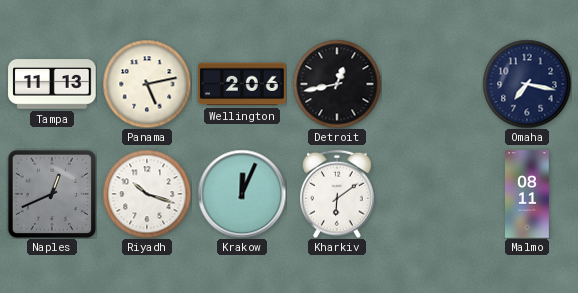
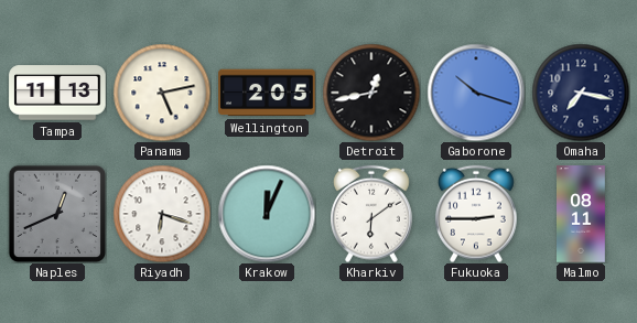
Wellington: 2:06 -> 2:05
Gaborone: none -> 10:18
Riyadh: 10:18 -> 6:18
Fukuoka: none -> 2:45
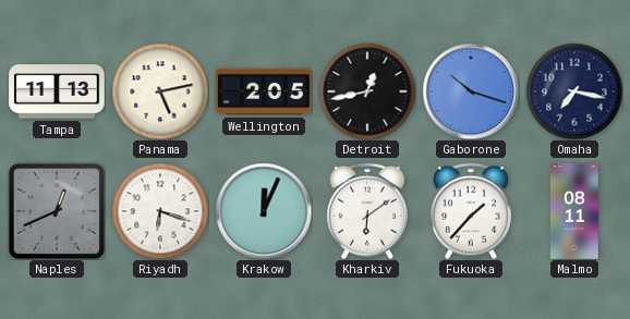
Fukuoka: 2:45 -> 1:37
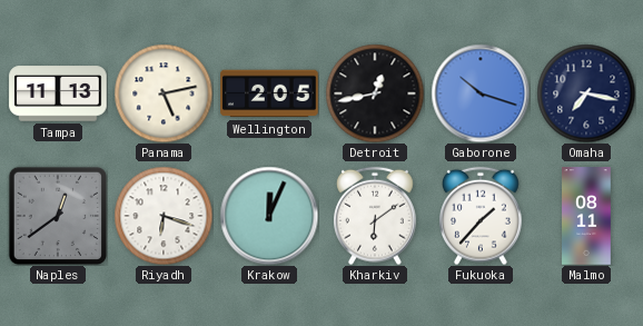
Naples: 12:41 -> 12:39
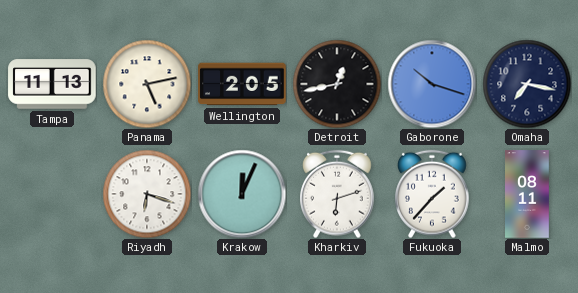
Naples: 12:39 -> none
Kharkiv: 6:09 -> 6:12
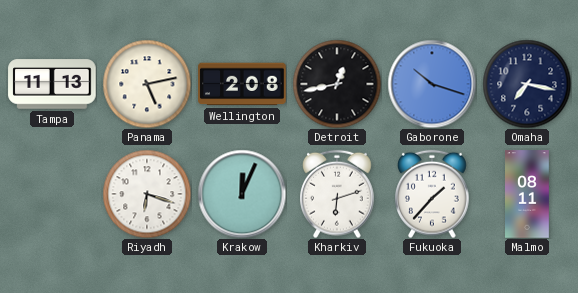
Wellington: 2:05 -> 2:08
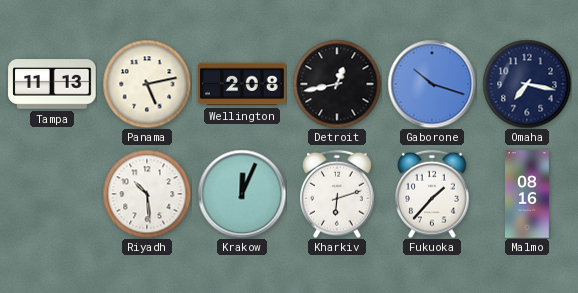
Riyadh: 6:18 -> 10:29
Malmo: 08:11 -> 08:16
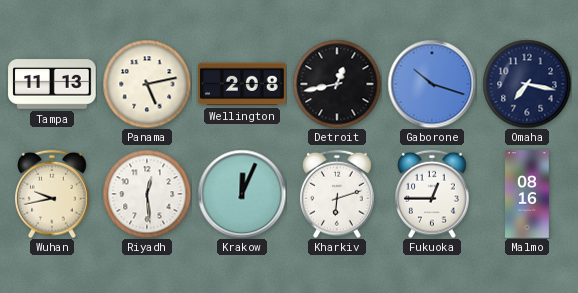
Wuhan: none -> 9:43
Riyadh: 10:29 -> 12:29
Fukuoka: 1:37 -> 12:45
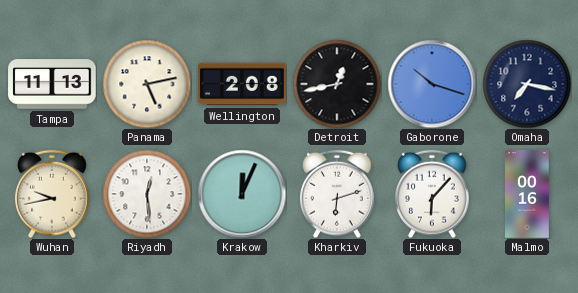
Fukuoka: 12:45 -> 6:07
Malmo: 08:16 -> 00:16
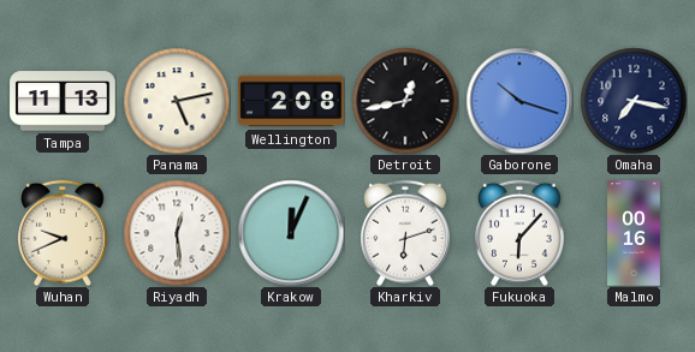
Wuhan: 9:43 -> 9:41
